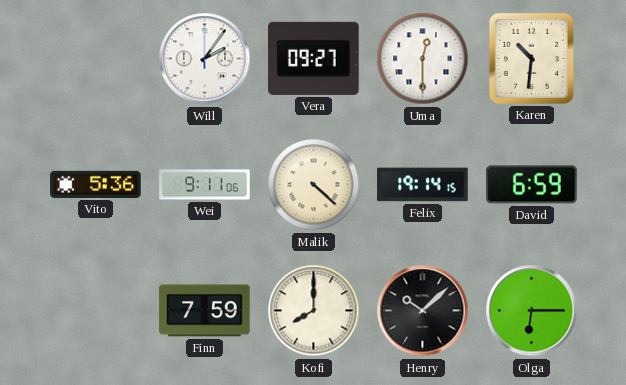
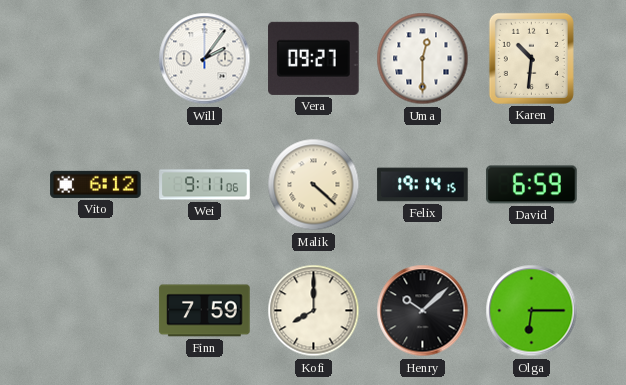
Vito: 5:36 -> 6:12
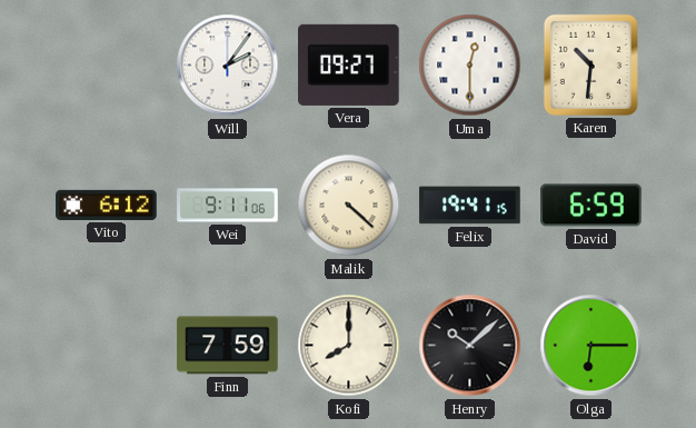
Felix: 19:14 -> 19:41
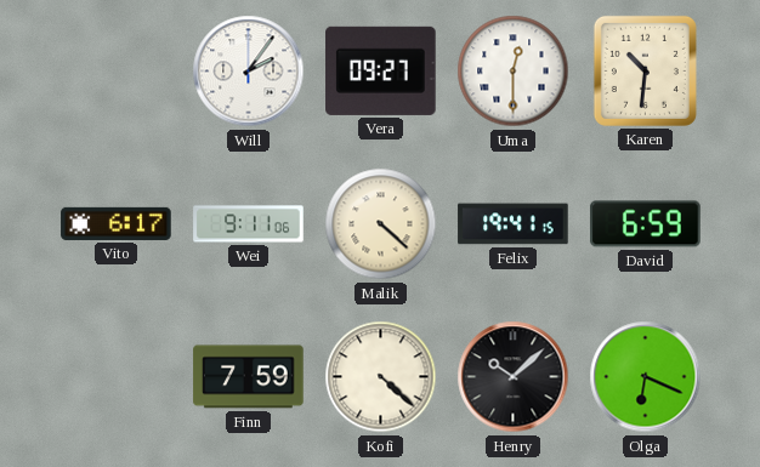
Vito: 6:12 -> 6:17
Kofi: 8:00 -> 4:22
Olga: 6:15 -> 6:19
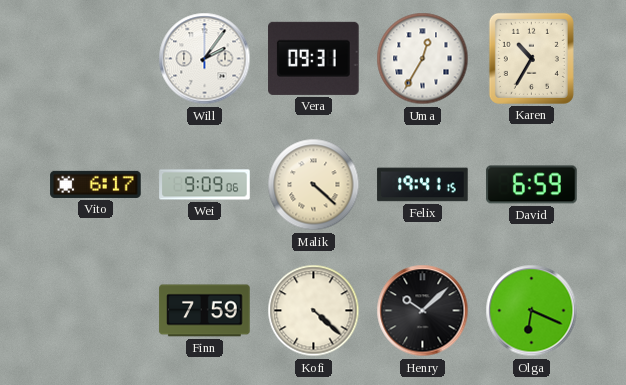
Vera: 09:27 -> 09:31
Uma: 12:30 -> 12:35
Karen: 10:31 -> 10:35
Wei: 9:11 -> 9:09
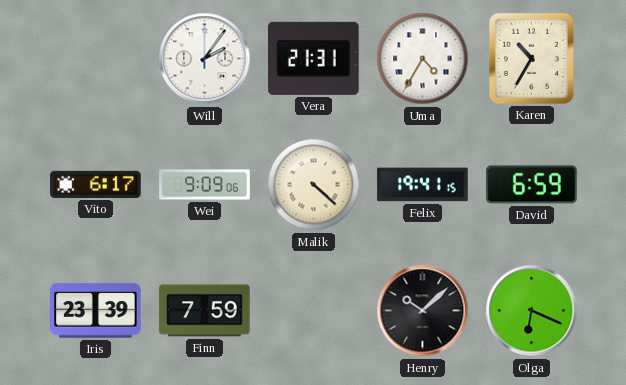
Vera: 09:31 -> 21:31
Uma: 12:35 -> 4:35
Iris: none -> 23:39
Kofi: 4:22 -> none
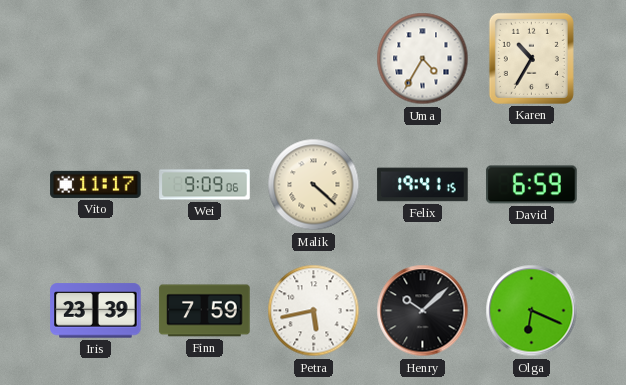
Will: 2:06 -> none
Vera: 21:31 -> none
Vito: 6:17 -> 11:17
Petra: none -> 5:43
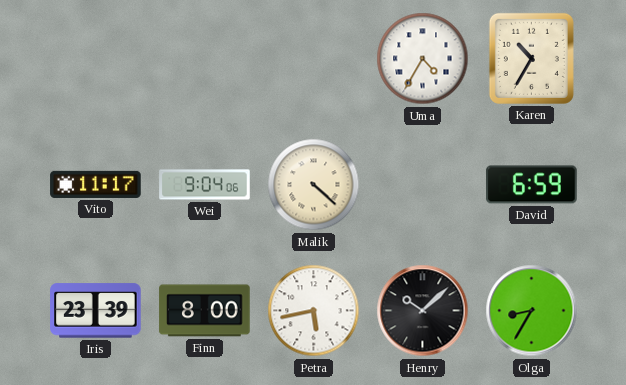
Wei: 9:09 -> 9:04
Felix: 19:41 -> none
Finn: 7:59 -> 8:00
Olga: 6:19 -> 8:35
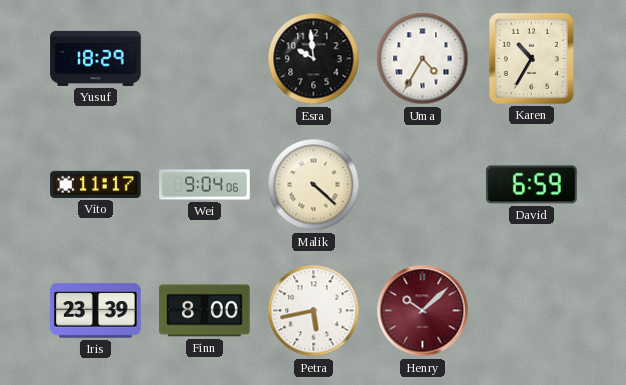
Yusuf: none -> 18:29
Esra: none -> 9:59
Henry dial: black -> burgundy
Olga: 8:35 -> none
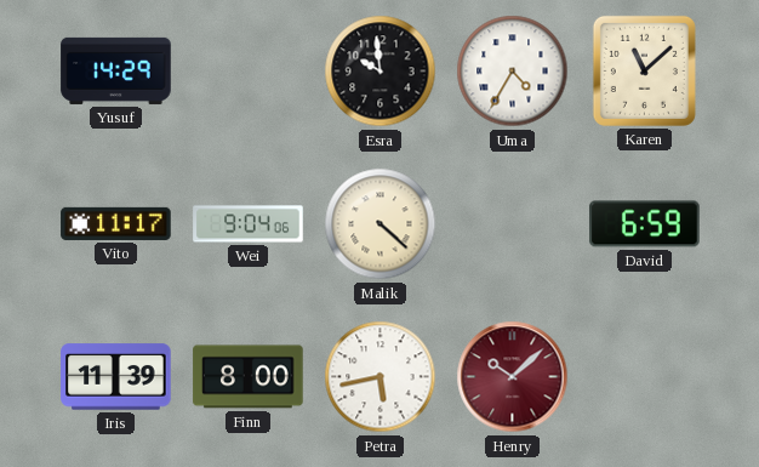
Yusuf: 18:29 -> 14:29
Karen: 10:35 -> 11:08
Iris: 23:39 -> 11:39
